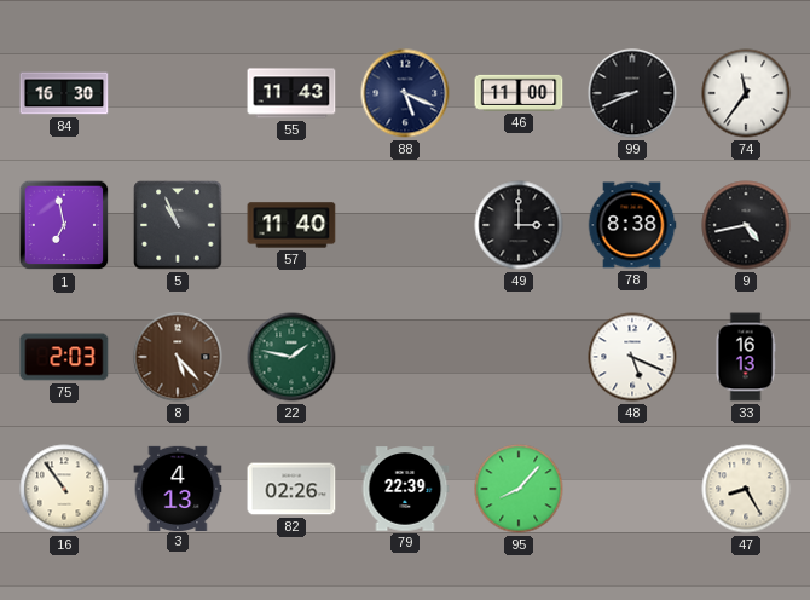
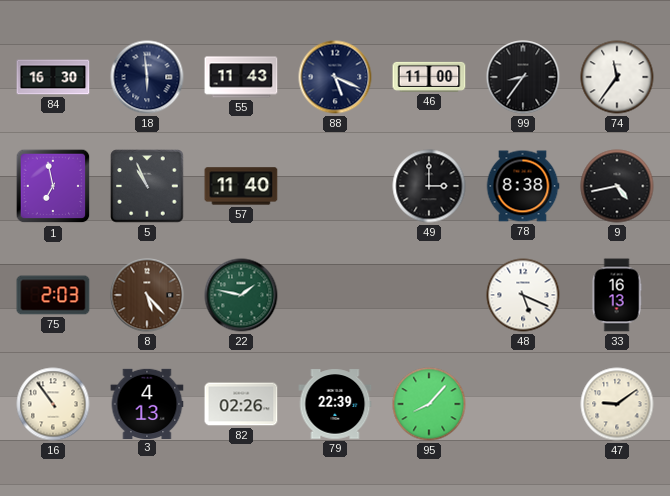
18: none -> 5:59
99: 8:41 -> 8:36
47: 8:25 -> 9:09
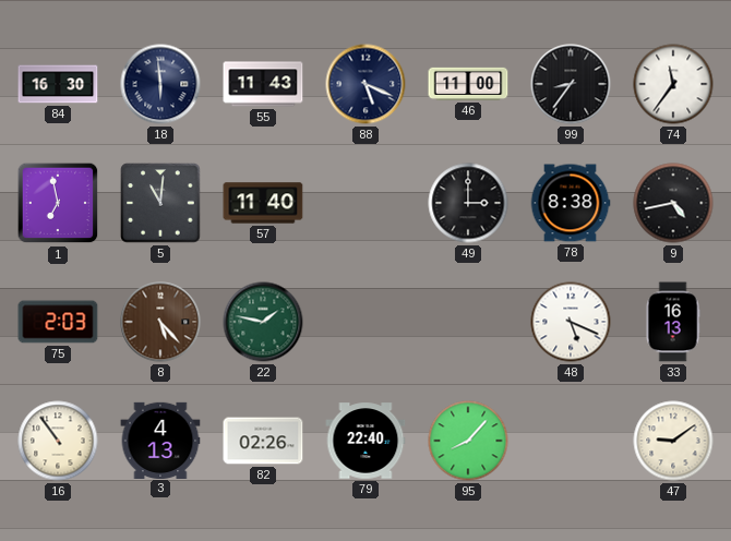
5: 10:56 -> 11:01
79: 22:39 -> 22:40
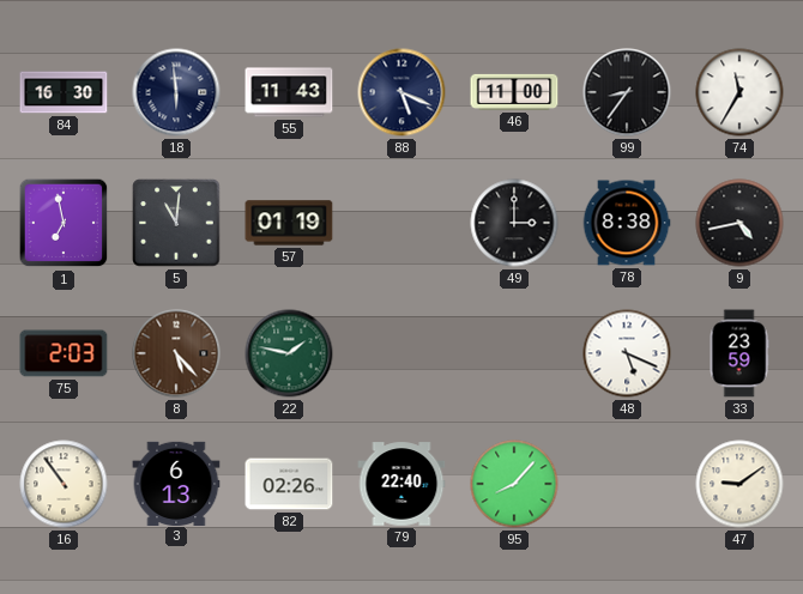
74: 11:36 -> 11:35
57: 11:40 -> 01:19
33: 16:13 -> 23:59
3: 4:13 -> 6:13
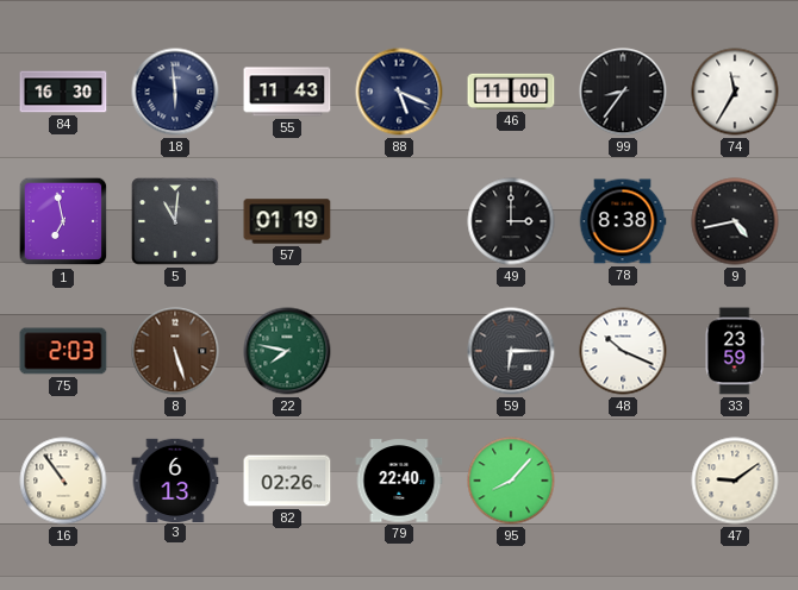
8: 5:23 -> 5:27
22: 1:47 -> 7:47
59: none -> 6:15
48: 5:19 -> 10:19
